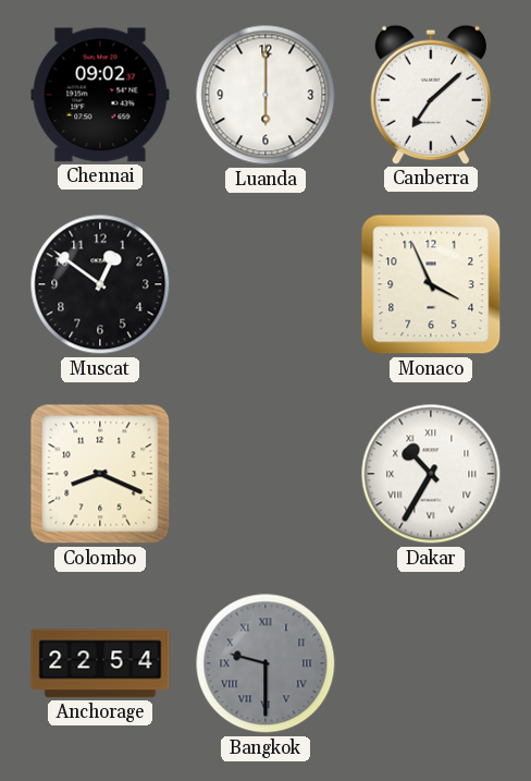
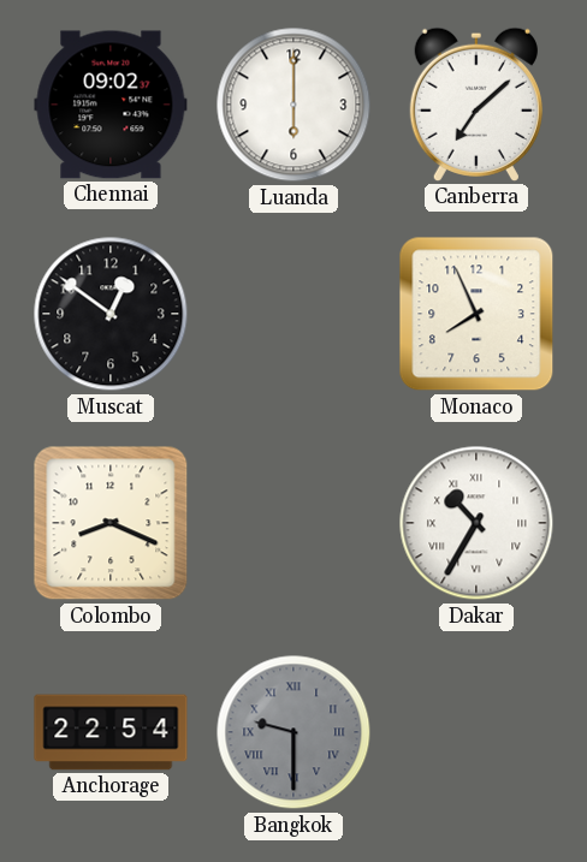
Monaco: 3:56 -> 7:56
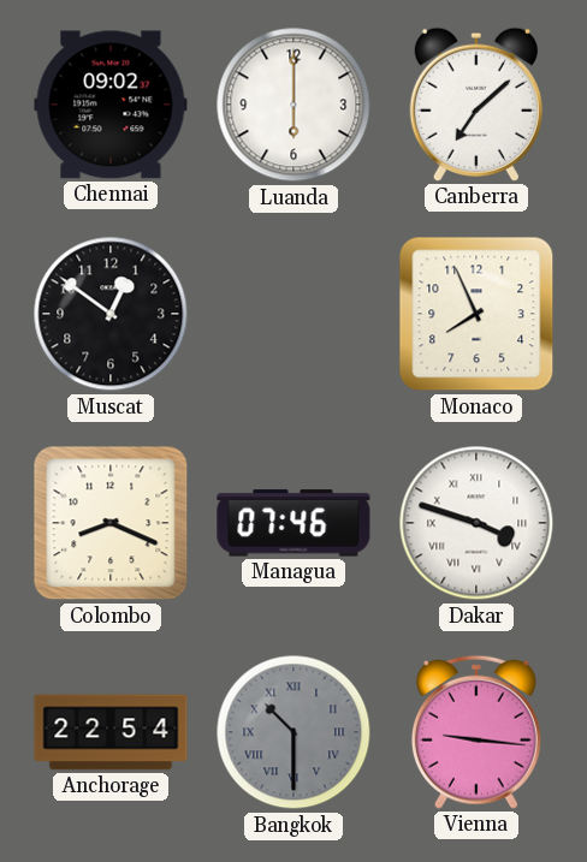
Managua: none -> 07:46
Dakar: 10:35 -> 3:48
Bangkok: 9:30 -> 10:30
Vienna: none -> 9:16
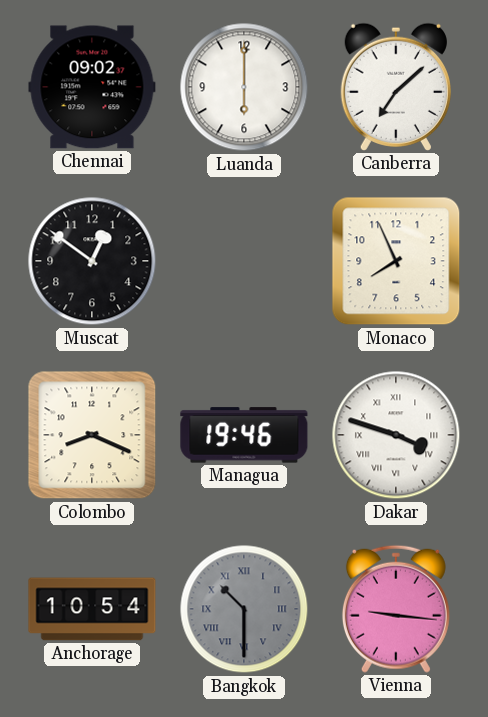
Managua: 07:46 -> 19:46
Anchorage: 22:54 -> 10:54
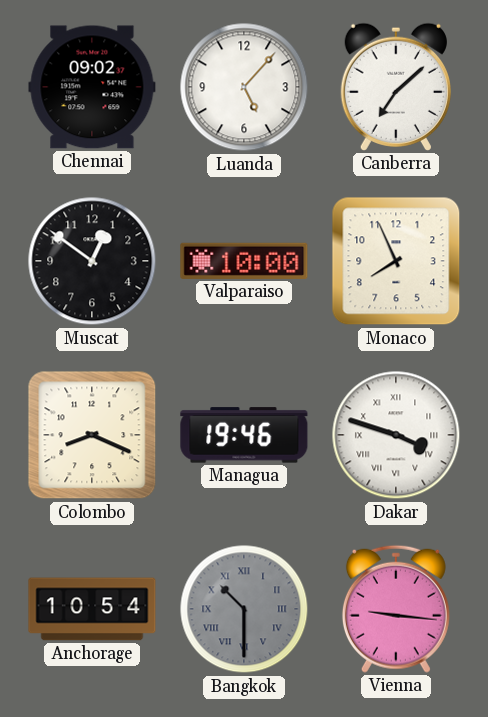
Luanda: 6:00 -> 5:07
Valparaiso: none -> 10:00
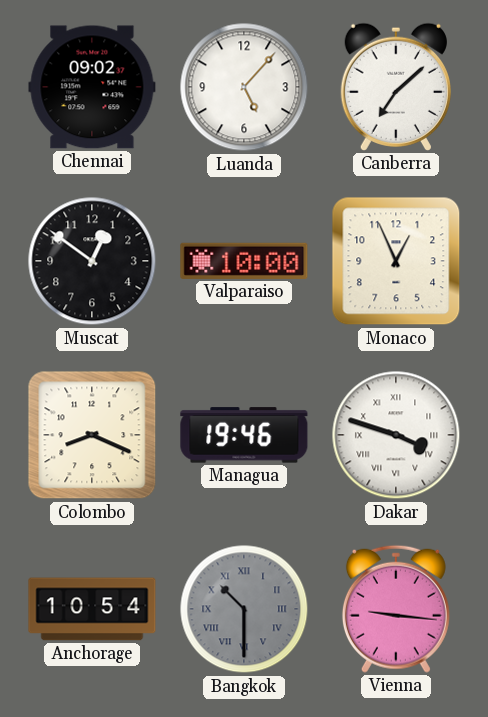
Monaco: 7:56 -> 12:56
